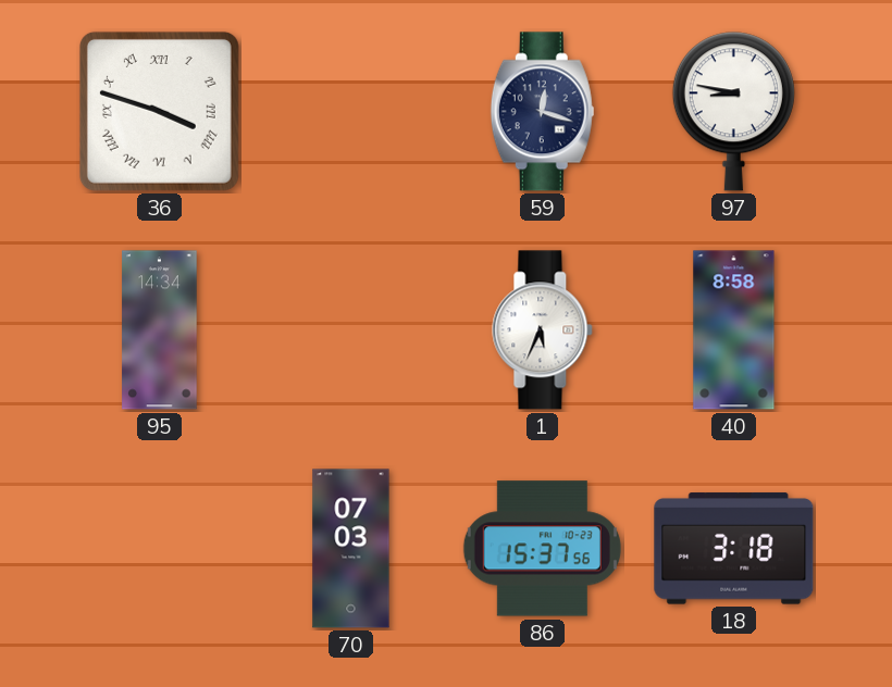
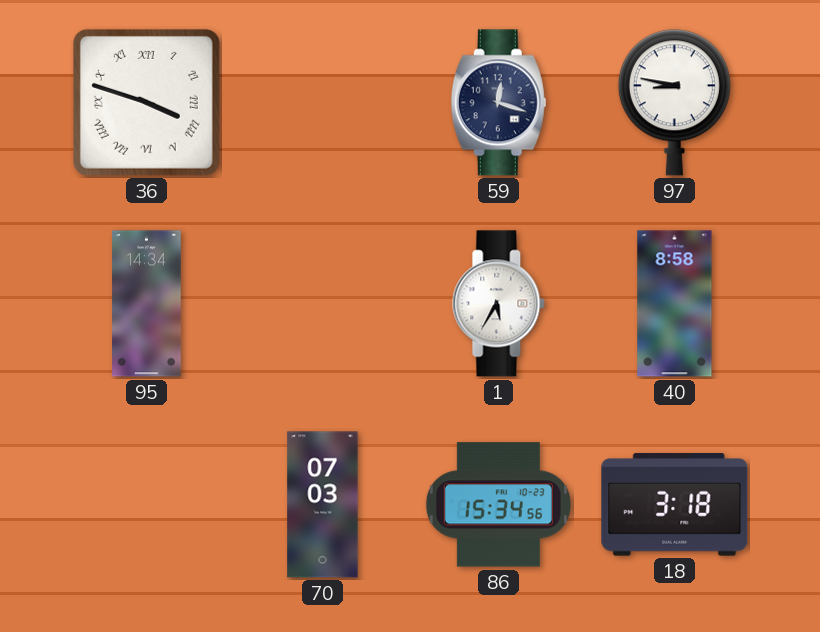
1: 5:34 -> 5:35
86: 15:37 -> 15:34
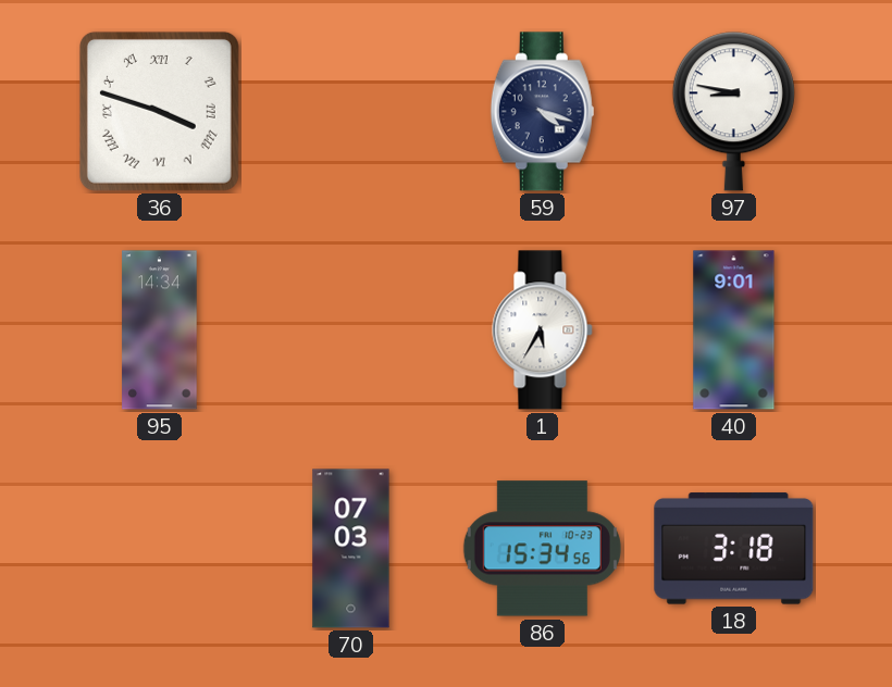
59: 12:18 -> 4:18
40: 8:58 -> 9:01
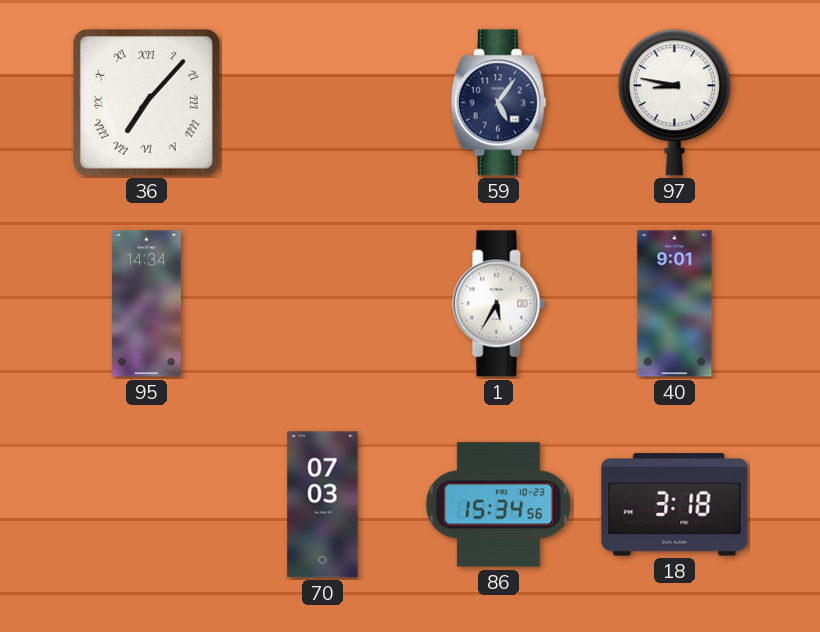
36: 3:48 -> 7:07
59: 4:18 -> 5:06
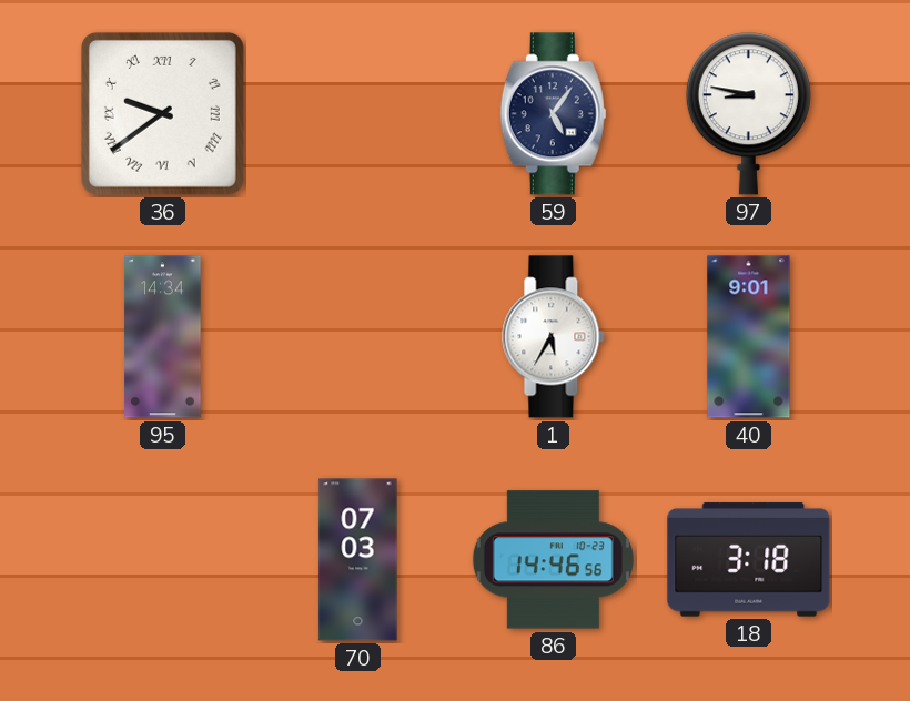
36: 7:07 -> 9:39
86: 15:34 -> 14:46
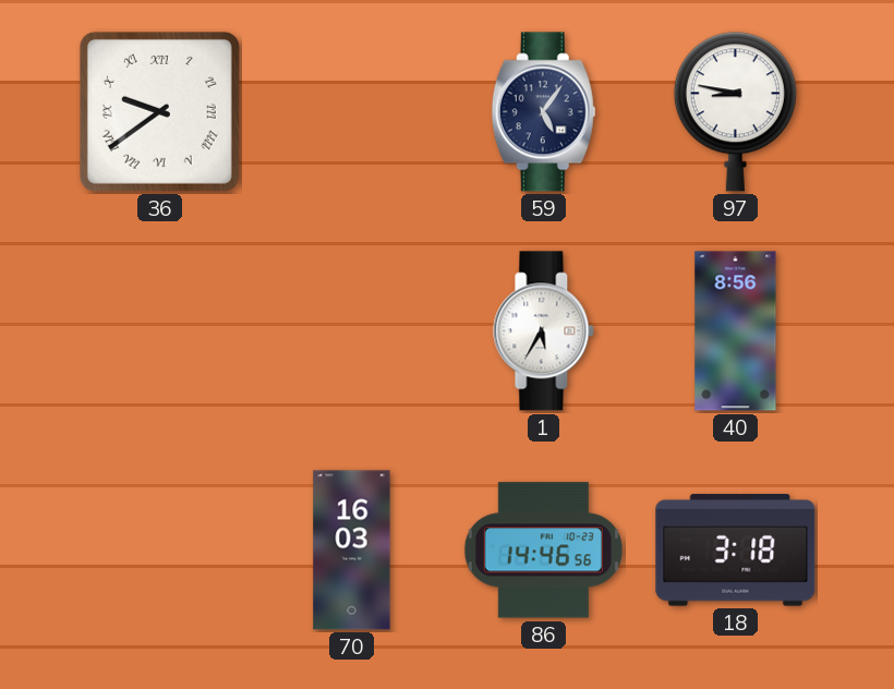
95: 14:34 -> none
40: 9:01 -> 8:56
70: 07:03 -> 16:03
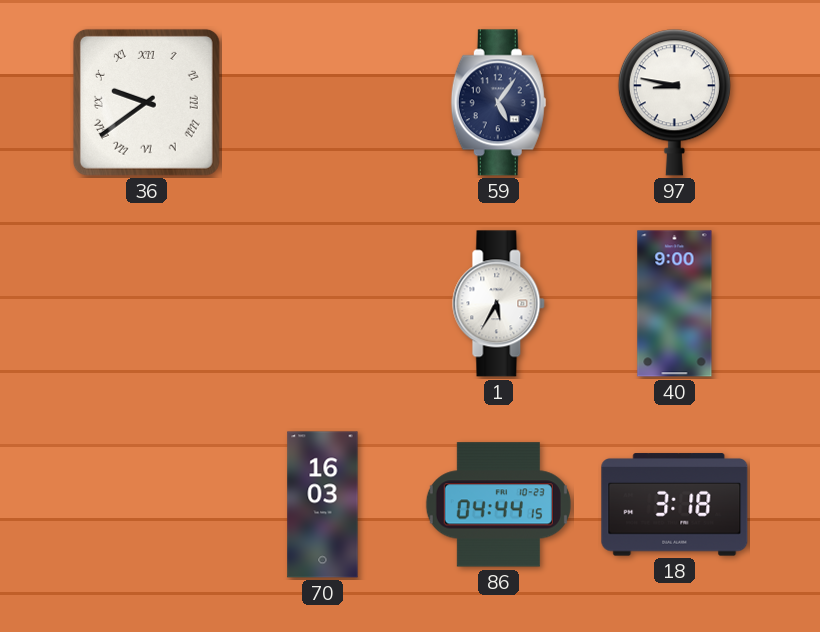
40: 8:56 -> 9:00
86: 14:46 -> 04:44
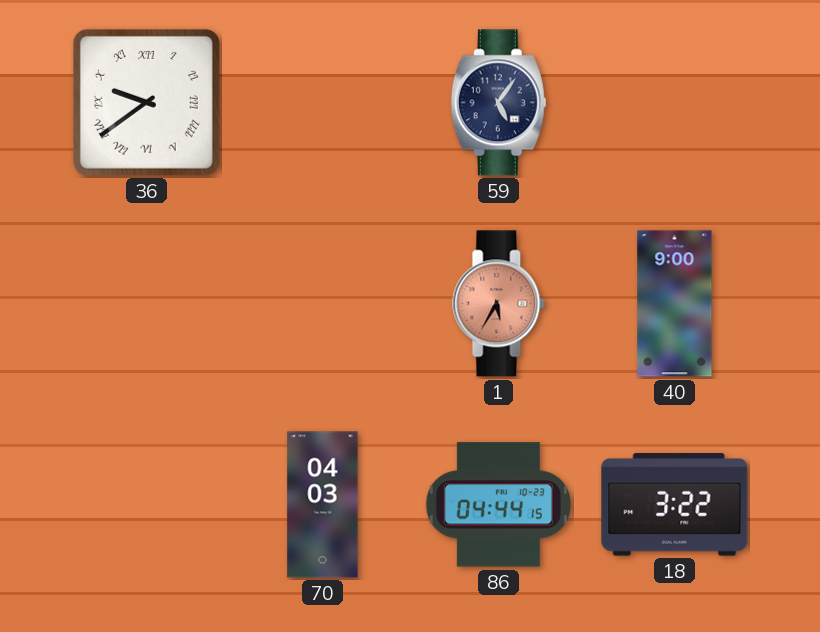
97: 8:47 -> none
1 dial: white -> salmon
70: 16:03 -> 04:03
18: 3:18 -> 3:22
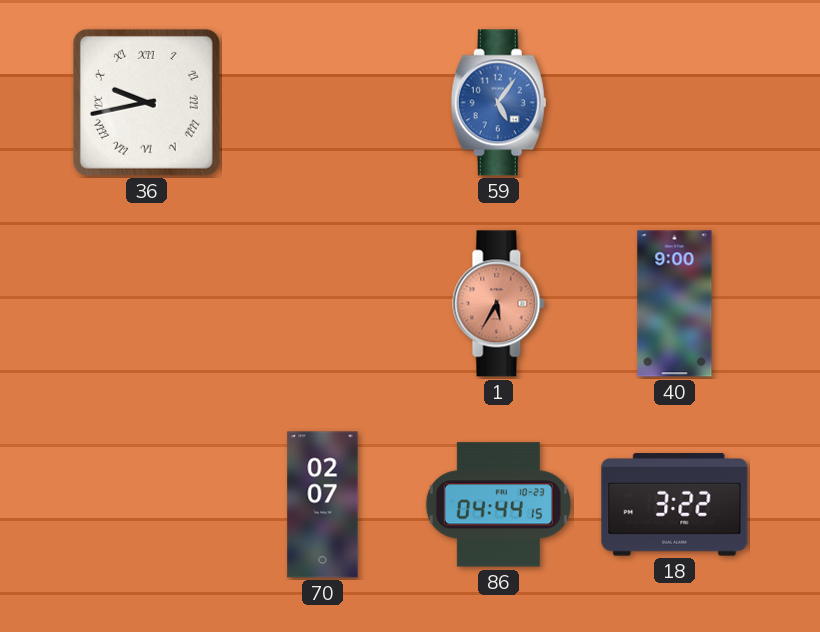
36: 9:39 -> 9:43
59 dial: navy -> blue
70: 04:03 -> 02:07
